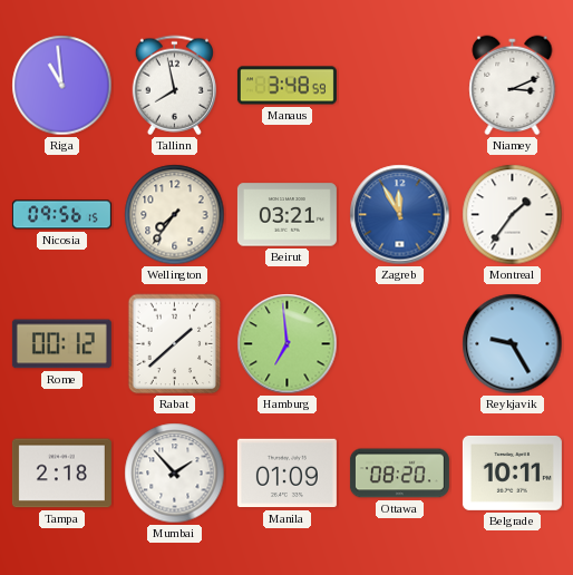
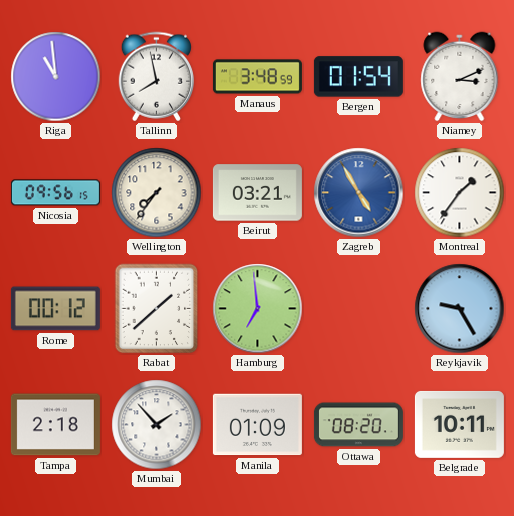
Bergen: none -> 01:54
Zagreb: 11:55 -> 4:55
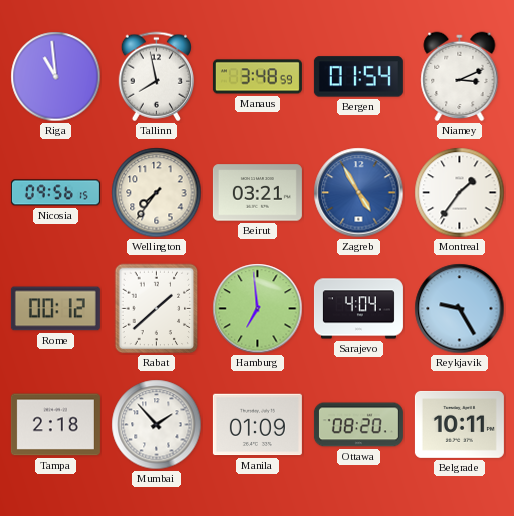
Sarajevo: none -> 4:04
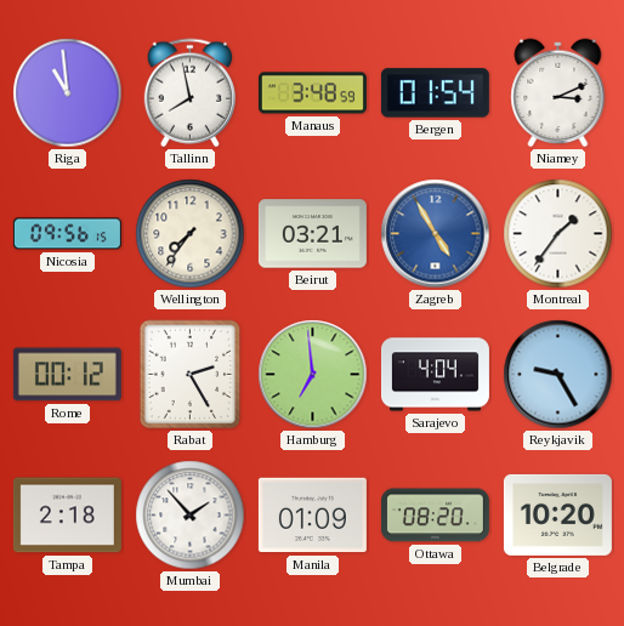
Rabat: 1:38 -> 2:25
Belgrade: 10:11 -> 10:20
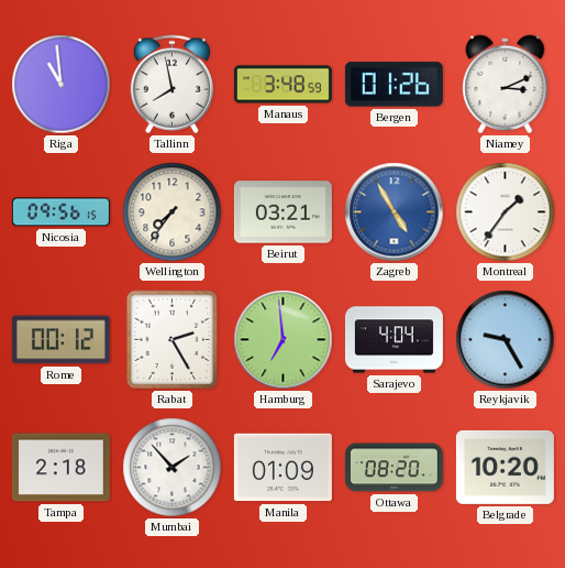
Bergen: 01:54 -> 01:26
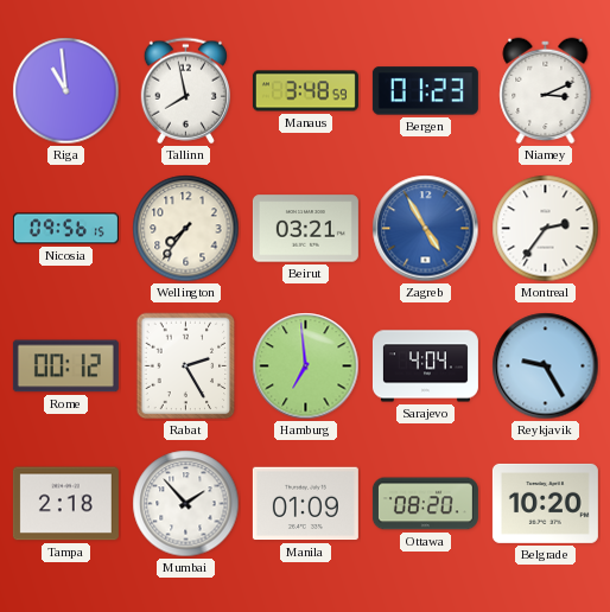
Bergen: 01:26 -> 01:23
Montreal: 1:36 -> 2:36
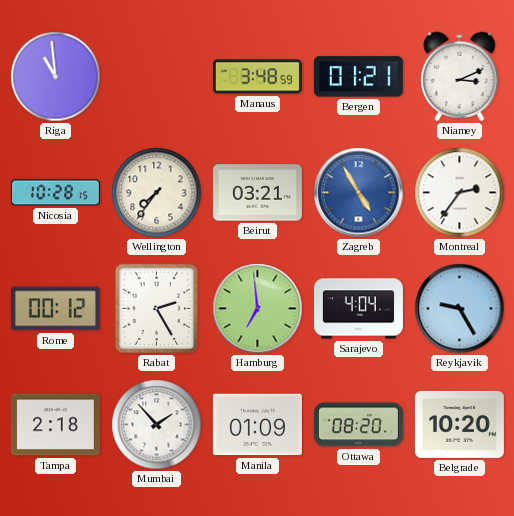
Tallinn: 7:58 -> none
Bergen: 01:23 -> 01:21
Nicosia: 09:56 -> 10:28
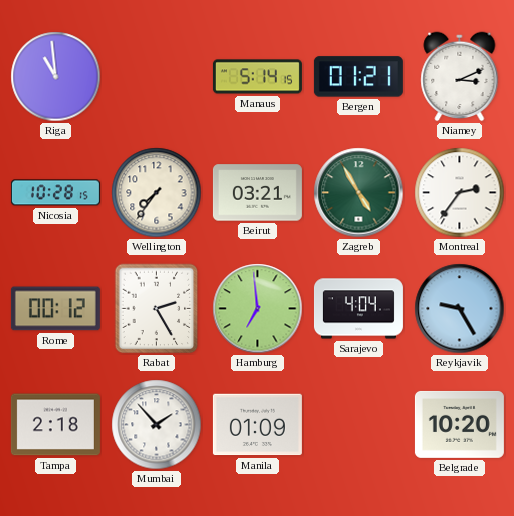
Manaus: 3:48 -> 5:14
Zagreb dial: blue -> green
Ottawa: 08:20 -> none
